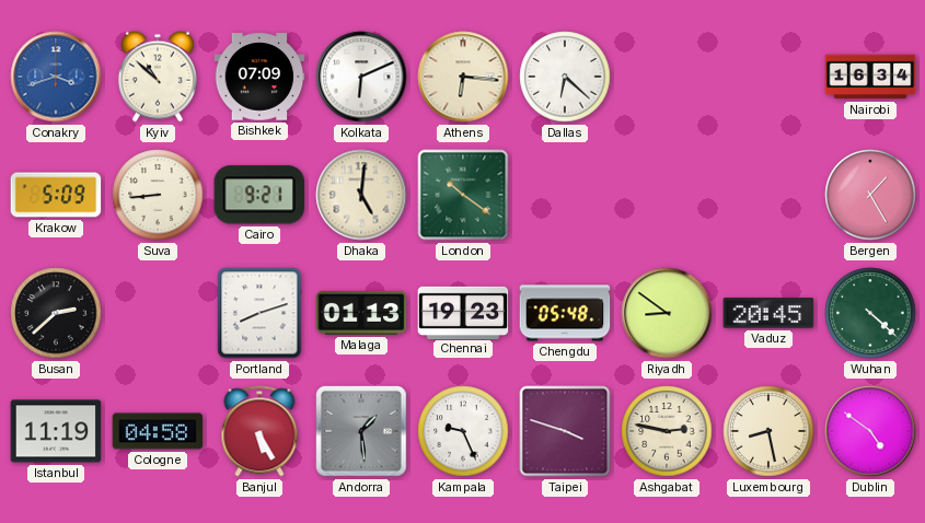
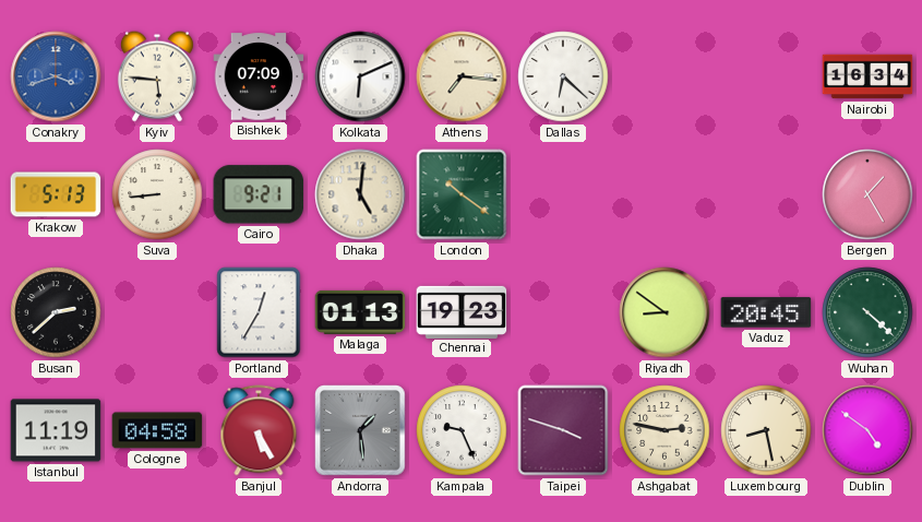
Kyiv: 10:52 -> 5:46
Athens: 6:16 -> 7:16
Krakow: 5:09 -> 5:13
Portland: 8:12 -> 12:35
Chengdu: 05:48 -> none
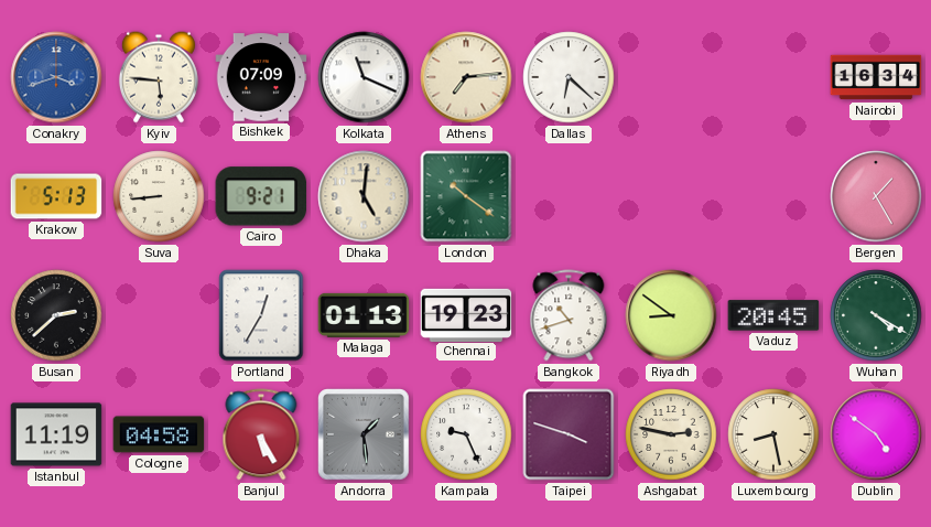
Kolkata: 6:11 -> 11:19
Athens: 7:16 -> 7:14
Bangkok: none -> 10:42
Wuhan: 4:22 -> 4:20
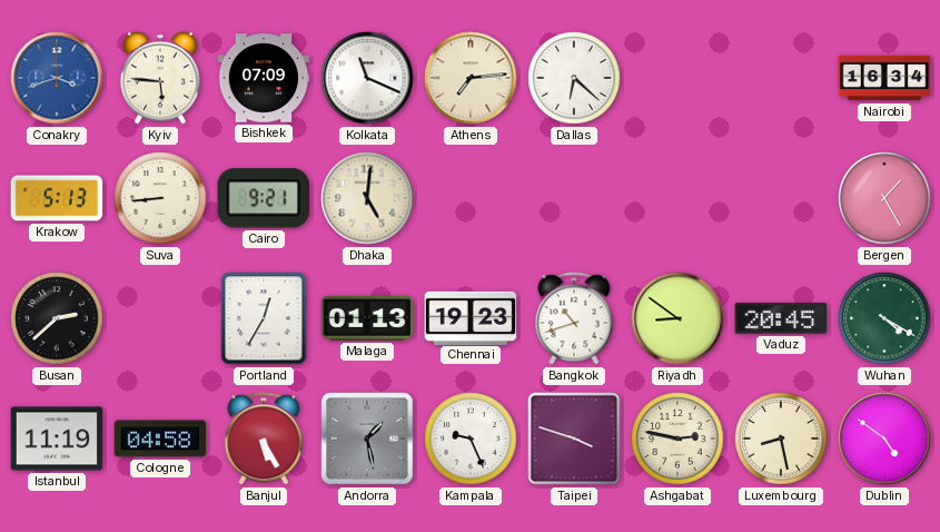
London: 10:21 -> none
Andorra: 1:29 -> 1:28
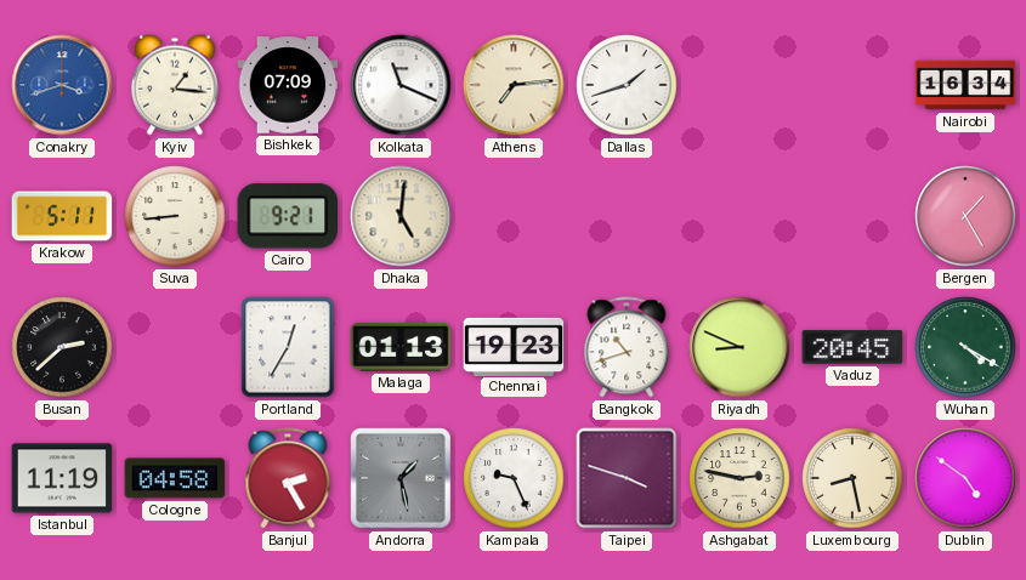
Kyiv: 5:46 -> 1:16
Dallas: 6:22 -> 1:42
Krakow: 5:13 -> 5:11
Riyadh: 8:51 -> 8:49
Banjul: 5:25 -> 2:25
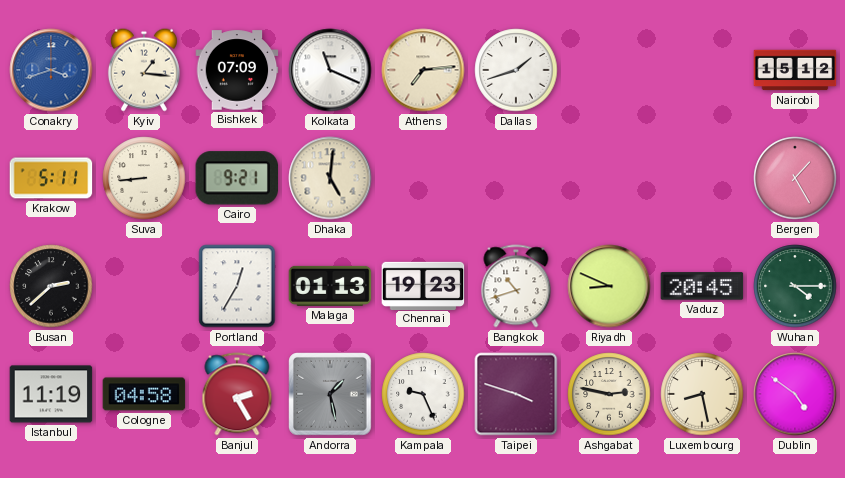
Nairobi: 16:34 -> 15:12
Wuhan: 4:20 -> 4:15
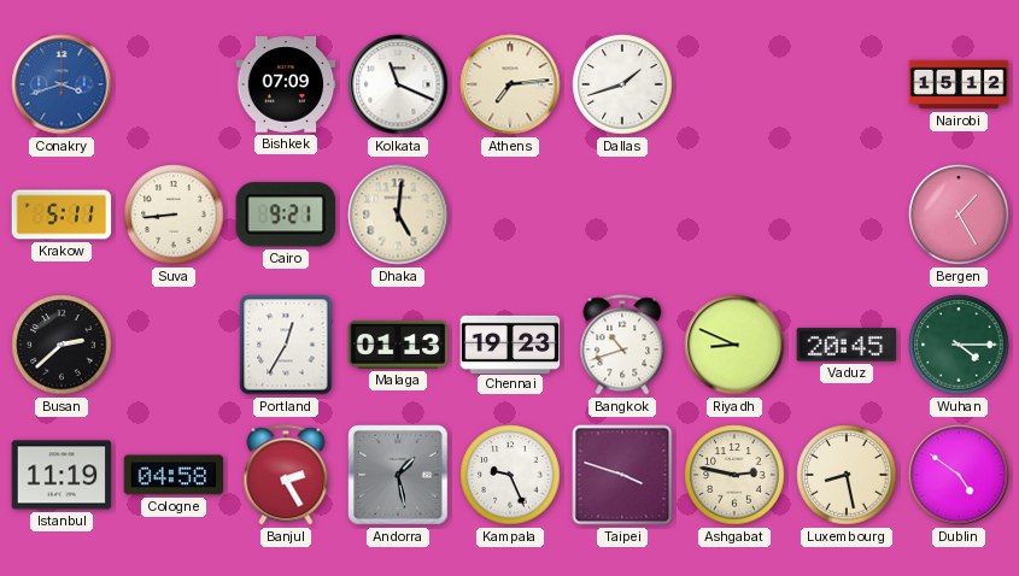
Kyiv: 1:16 -> none
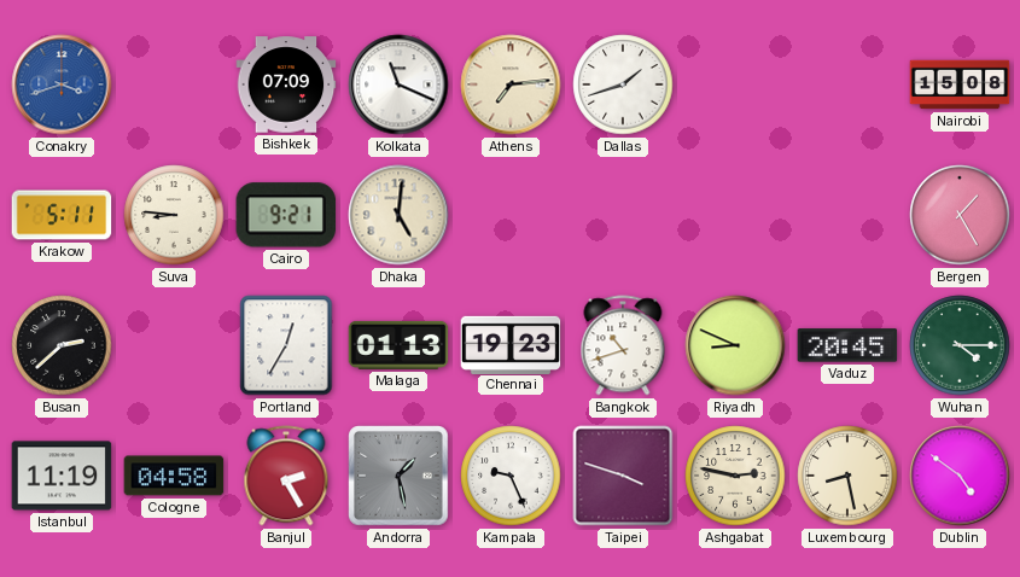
Nairobi: 15:12 -> 15:08
Suva: 8:44 -> 8:46
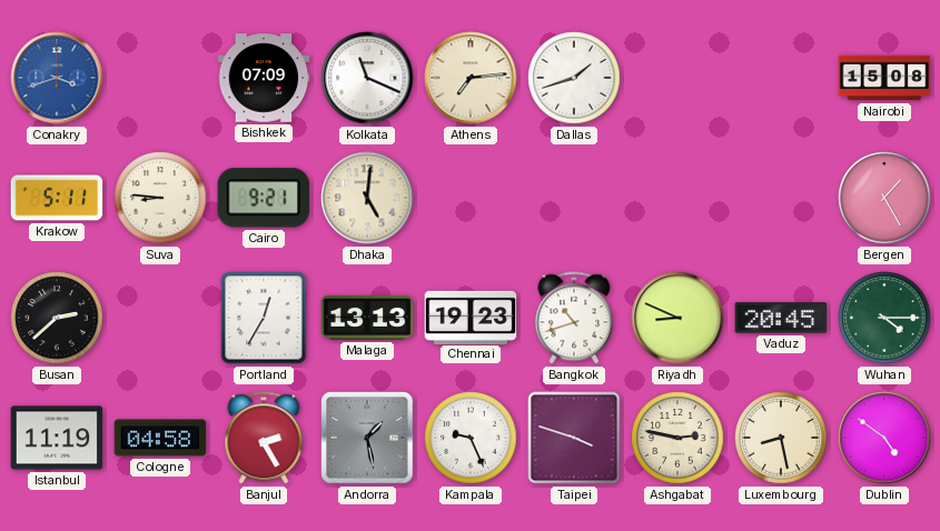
Malaga: 01:13 -> 13:13
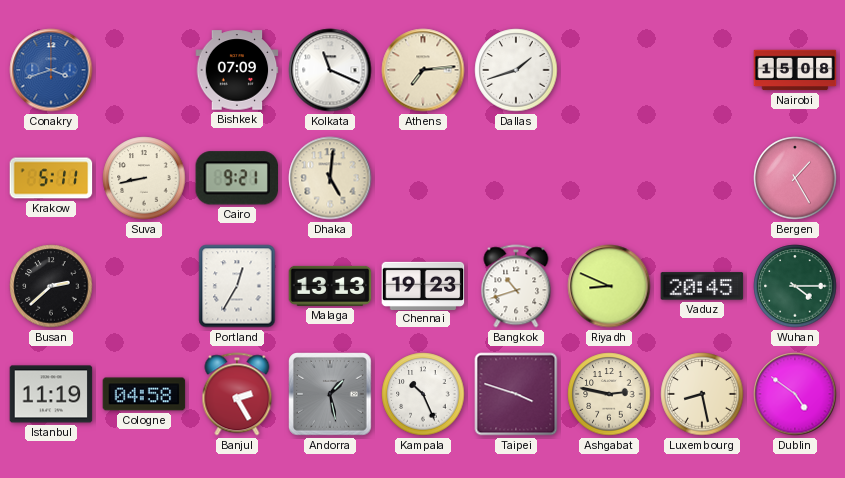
Suva: 8:46 -> 8:43
Kampala: 9:26 -> 10:26
